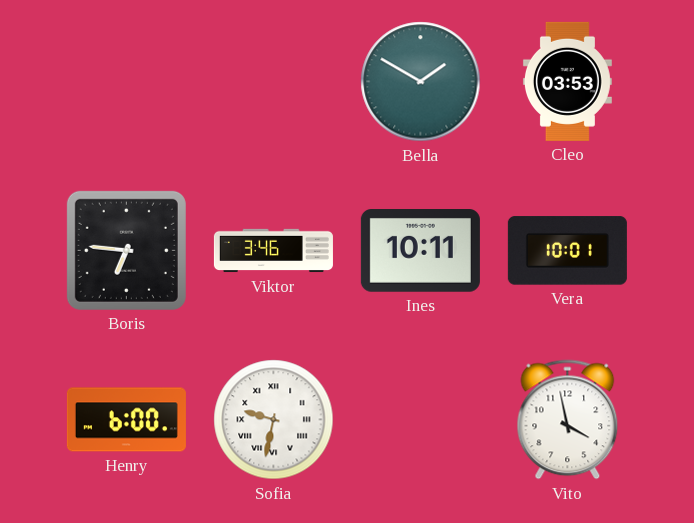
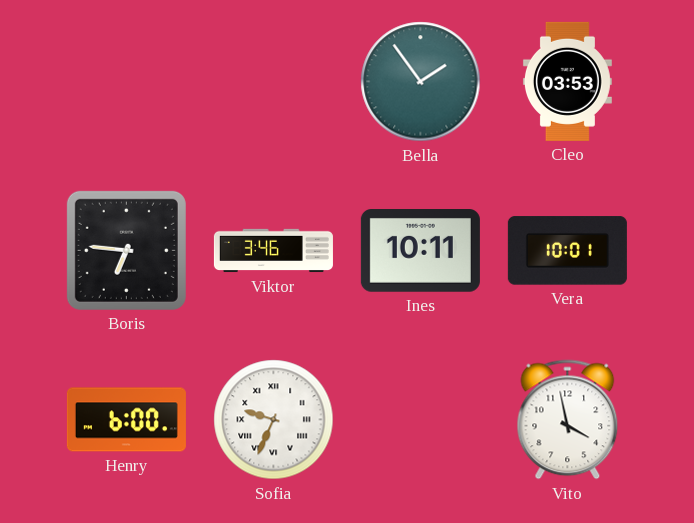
Bella: 1:50 -> 1:54
Sofia: 9:32 -> 9:34
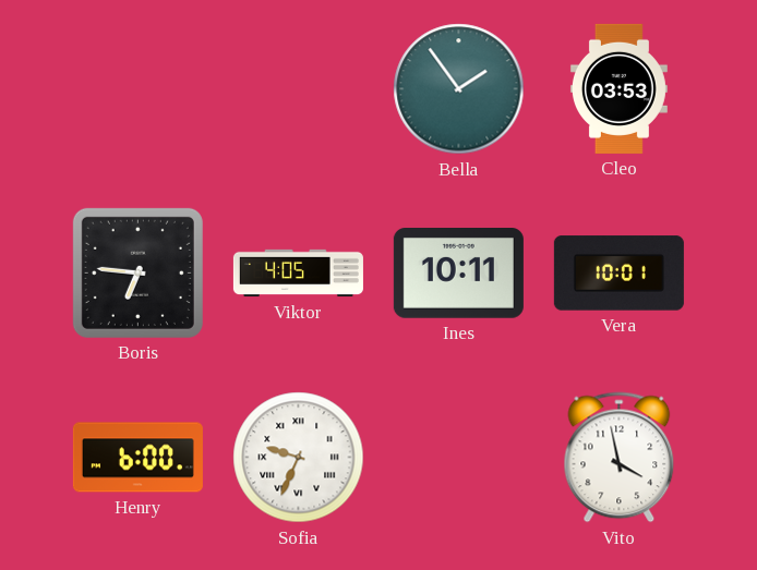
Viktor: 3:46 -> 4:05
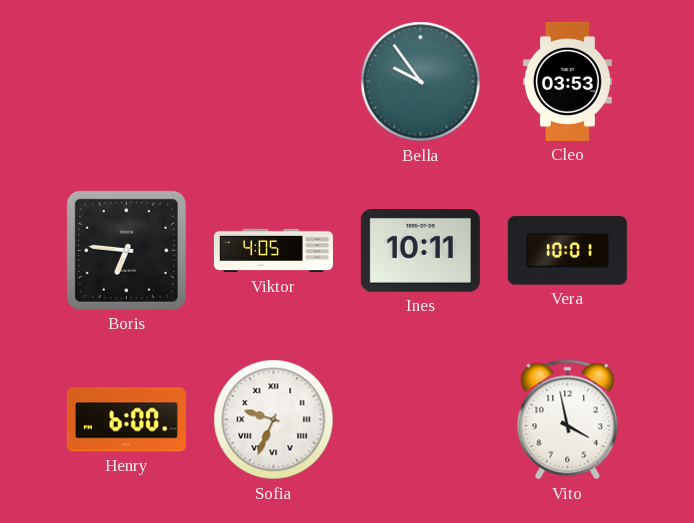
Bella: 1:54 -> 9:54
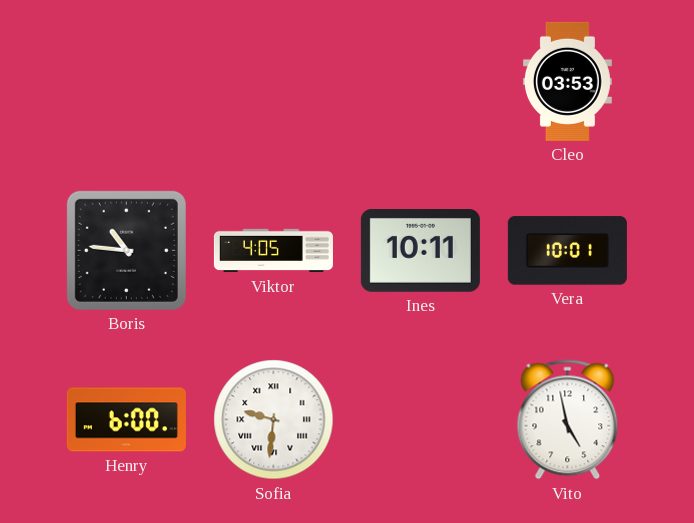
Bella: 9:54 -> none
Boris: 6:46 -> 10:46
Sofia: 9:34 -> 9:31
Vito: 3:58 -> 4:58
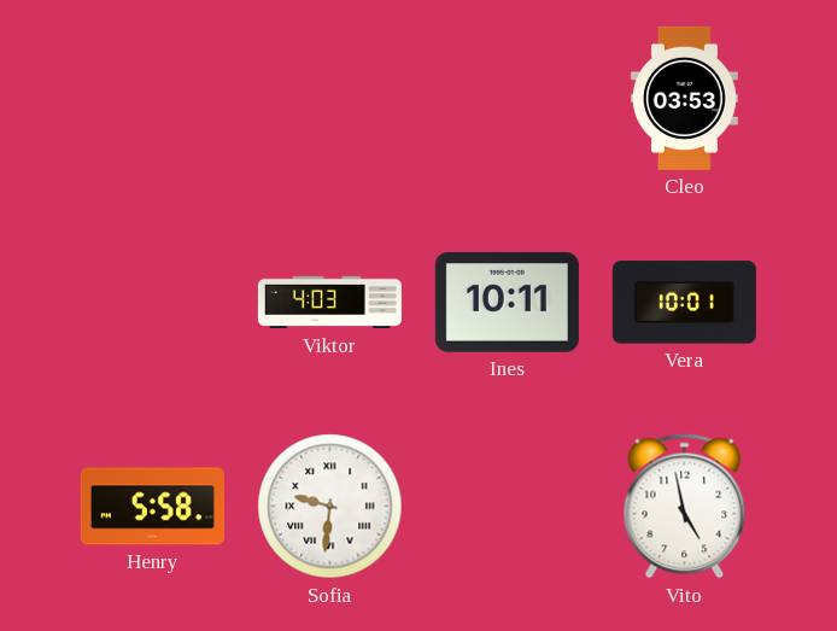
Boris: 10:46 -> none
Viktor: 4:05 -> 4:03
Henry: 6:00 -> 5:58
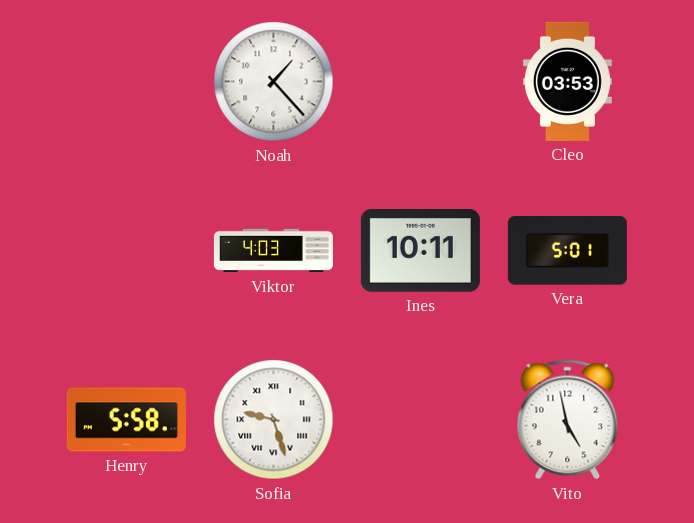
Noah: none -> 1:23
Vera: 10:01 -> 5:01
Sofia: 9:31 -> 9:27
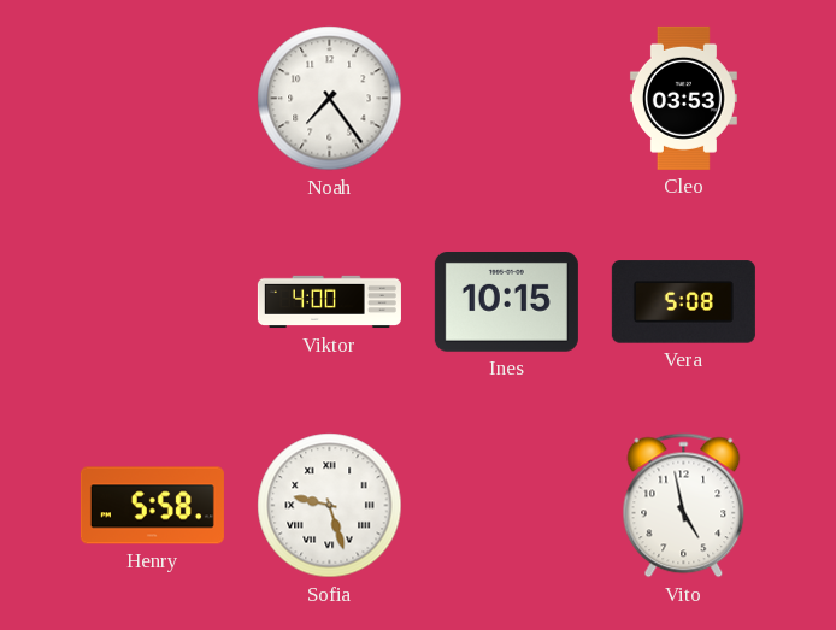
Noah: 1:23 -> 7:24
Viktor: 4:03 -> 4:00
Ines: 10:11 -> 10:15
Vera: 5:01 -> 5:08
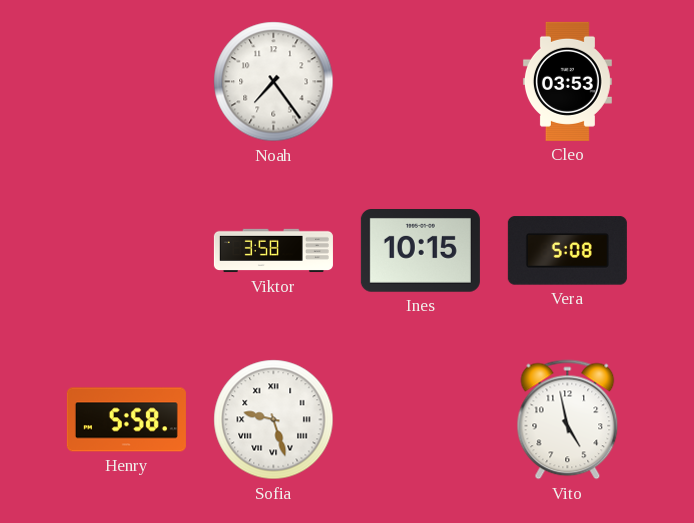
Viktor: 4:00 -> 3:58
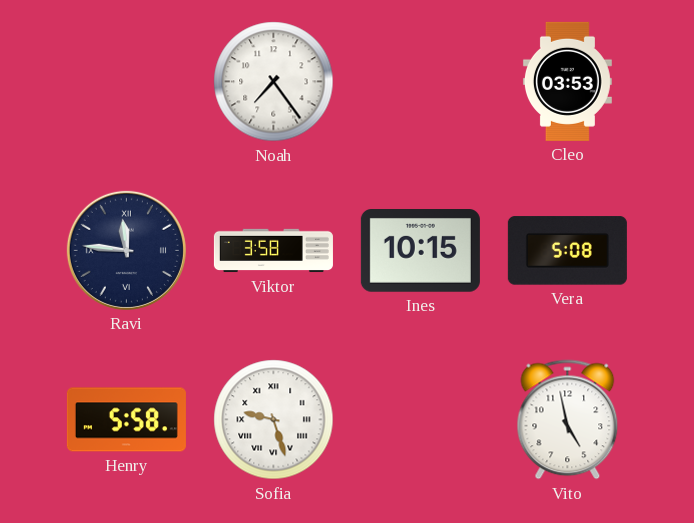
Ravi: none -> 11:46
